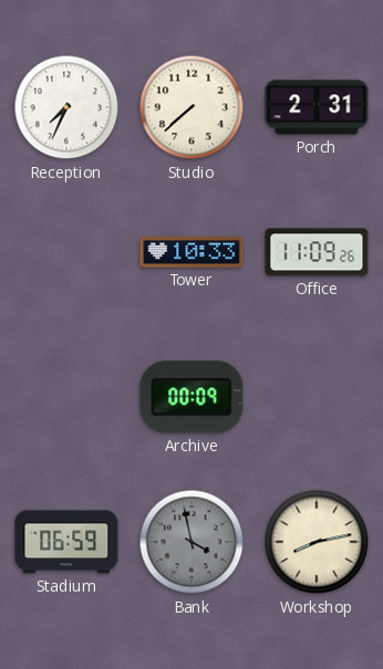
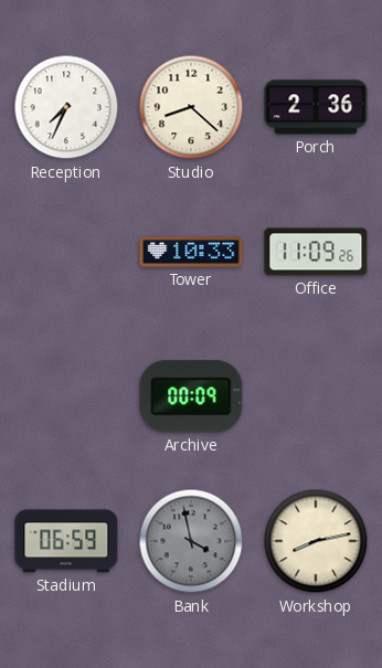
Studio: 7:38 -> 8:22
Porch: 2:31 -> 2:36
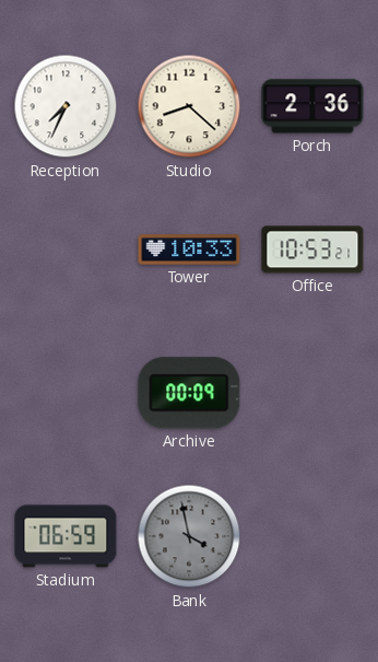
Office: 11:09 -> 10:53
Workshop: 8:13 -> none
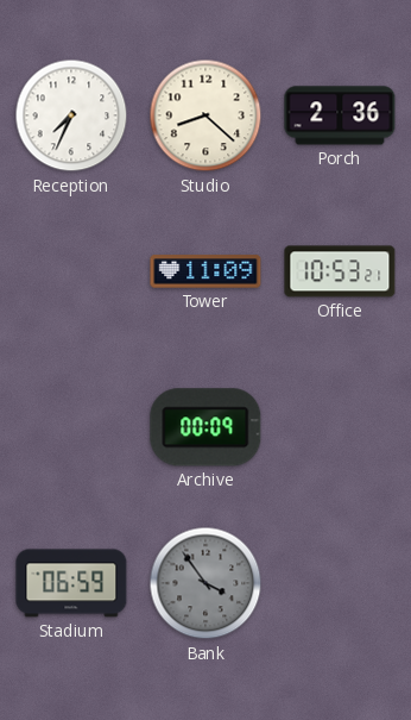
Tower: 10:33 -> 11:09
Bank: 3:58 -> 3:54
